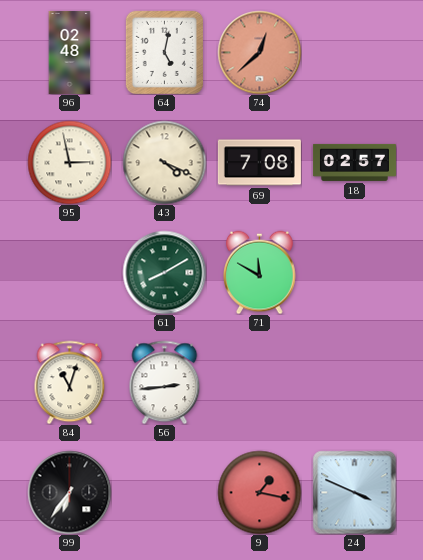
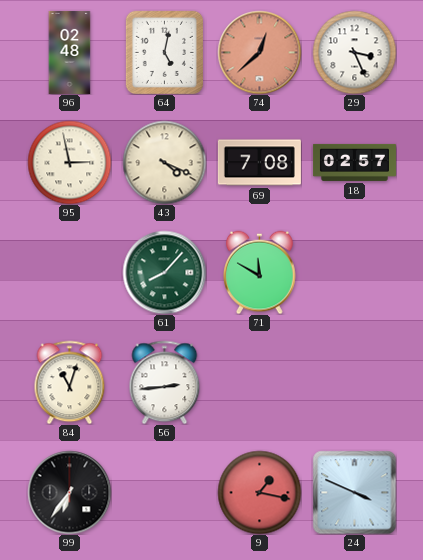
29: none -> 3:26
61: 8:10 -> 8:07
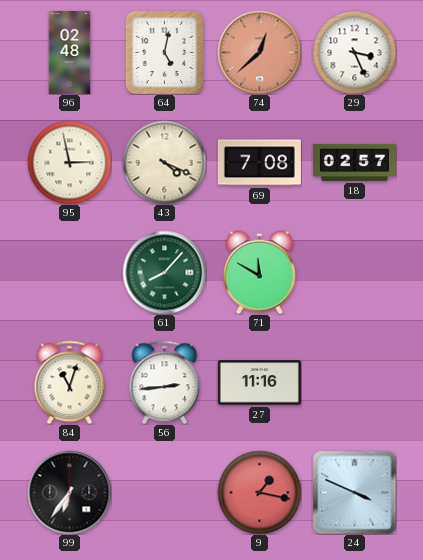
27: none -> 11:16
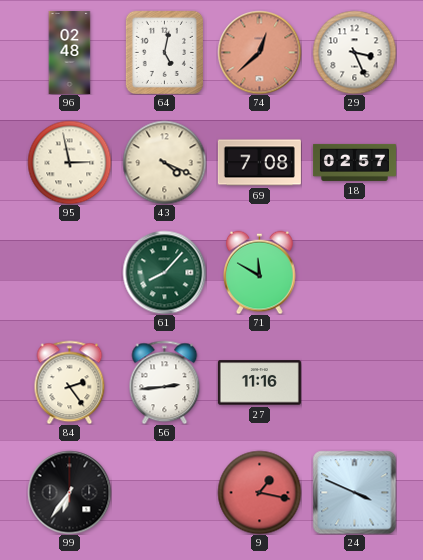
84: 11:03 -> 2:24
